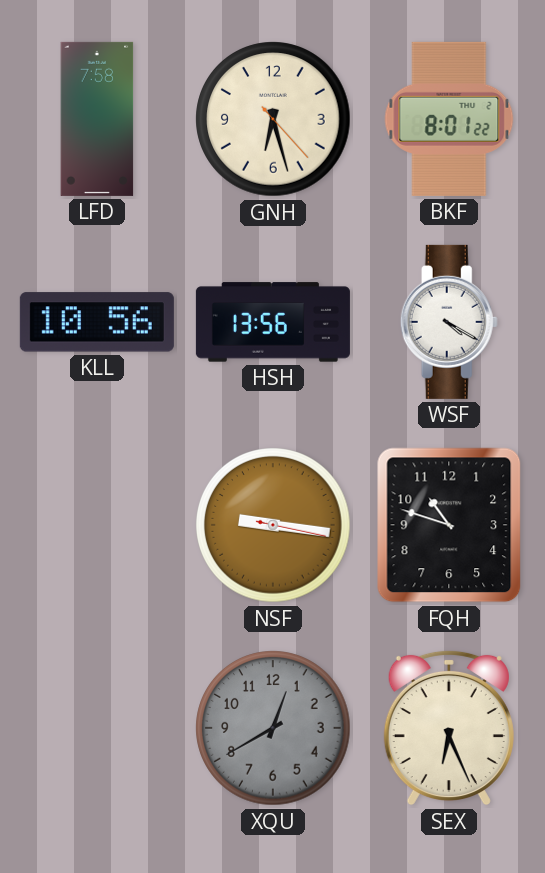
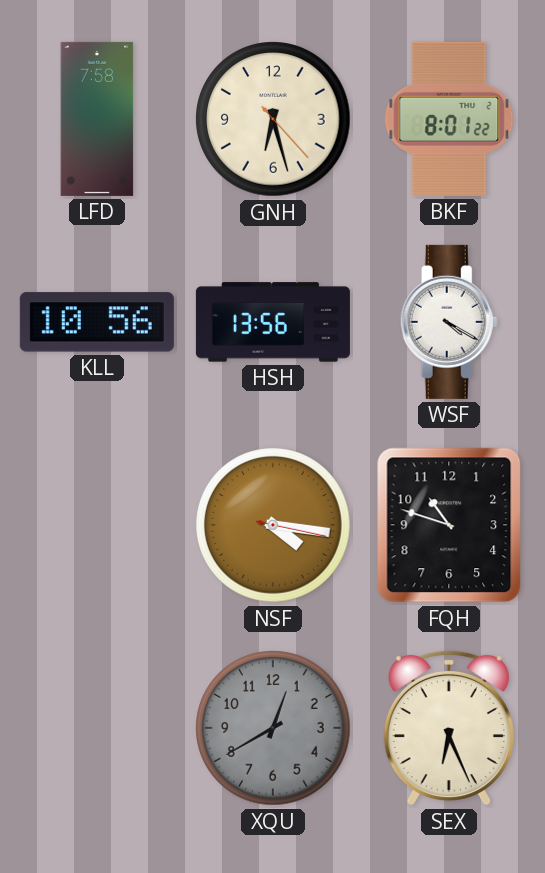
NSF: 9:16 -> 4:16
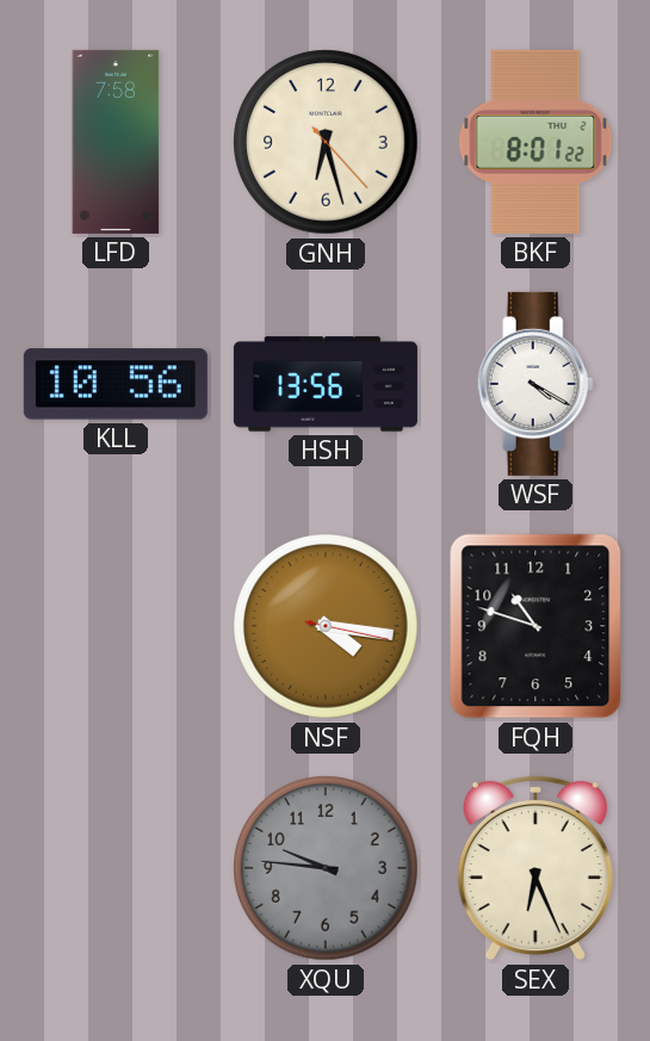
XQU: 12:40 -> 9:46
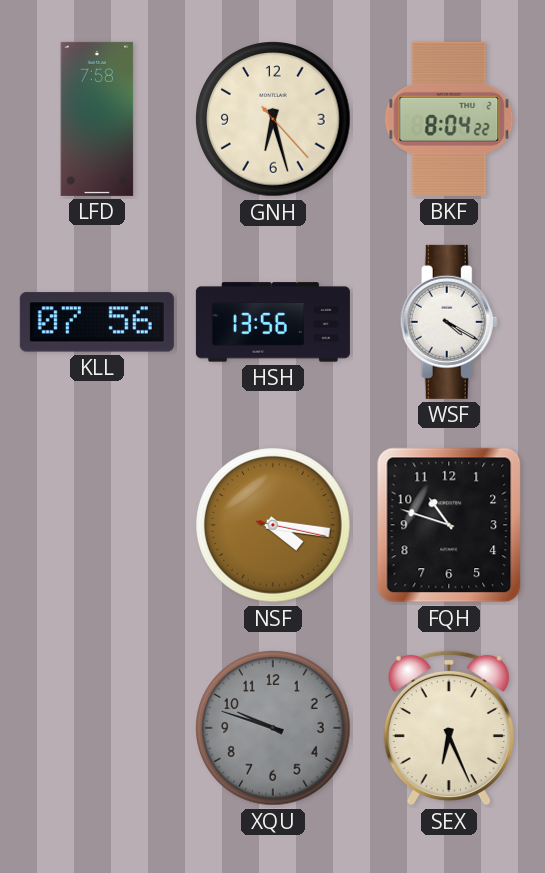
BKF: 8:01 -> 8:04
KLL: 10:56 -> 07:56
XQU: 9:46 -> 9:48
